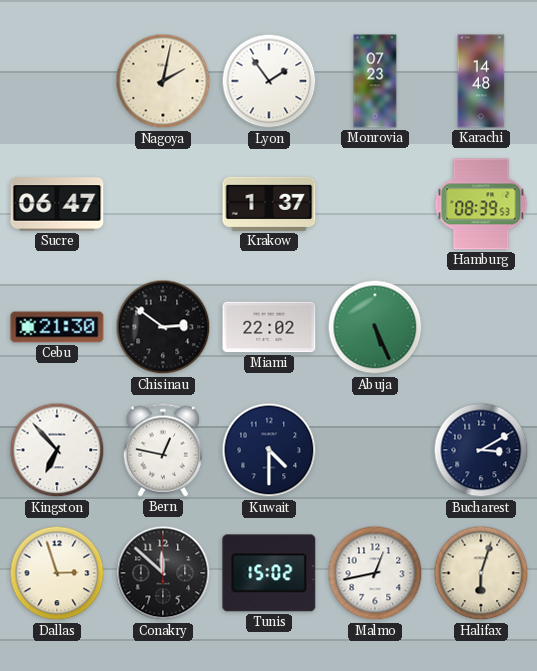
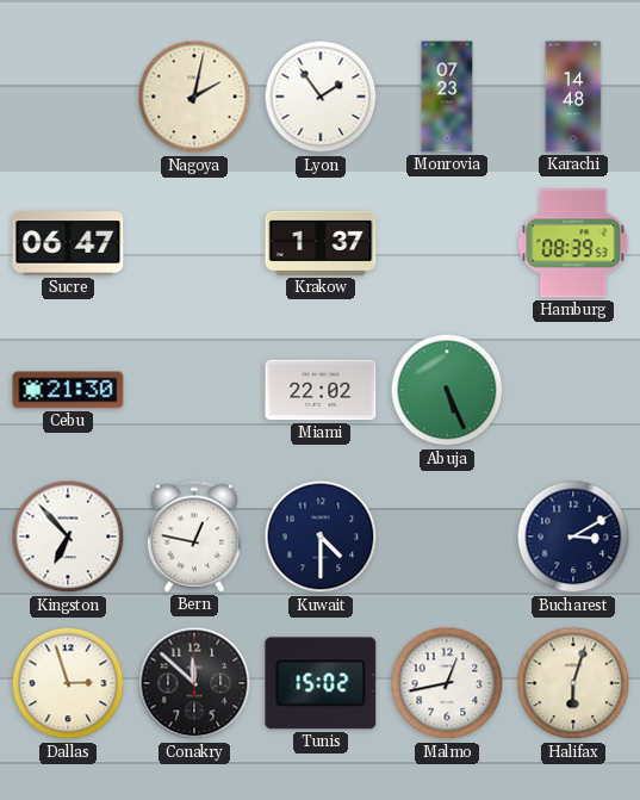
Chisinau: 2:51 -> none
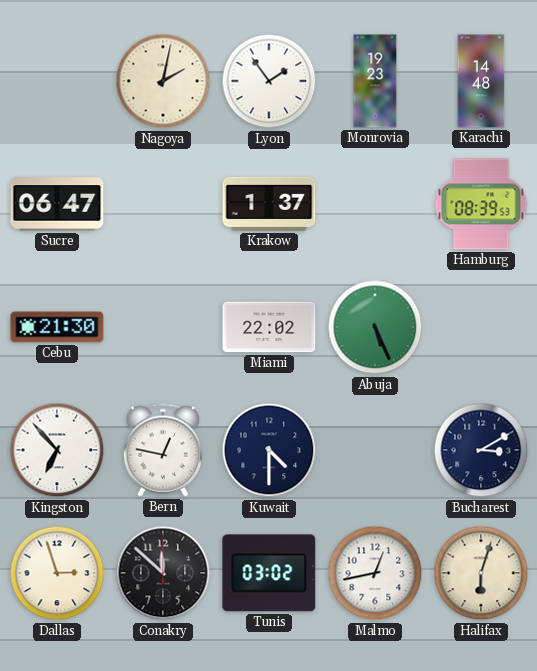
Monrovia: 07:23 -> 19:23
Tunis: 15:02 -> 03:02
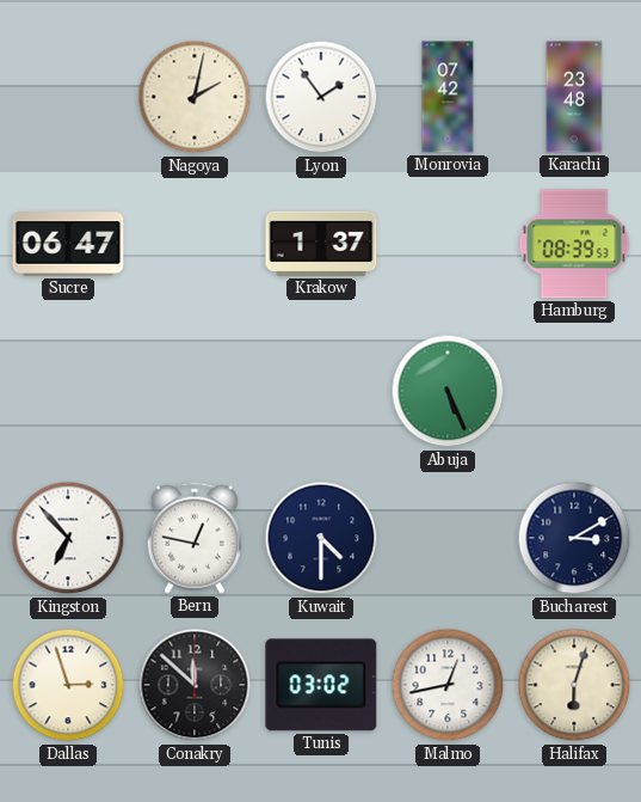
Monrovia: 19:23 -> 07:42
Karachi: 14:48 -> 23:48
Cebu: 21:30 -> none
Miami: 22:02 -> none
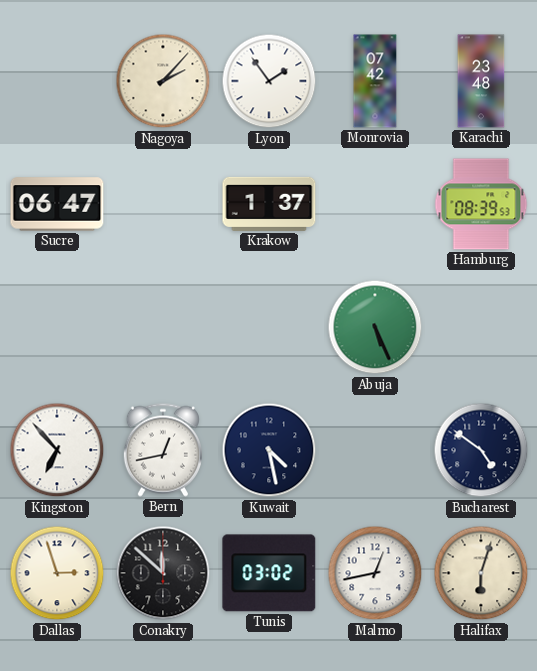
Nagoya: 2:02 -> 2:07
Bern: 12:47 -> 12:43
Kuwait: 4:30 -> 4:28
Bucharest: 3:10 -> 4:51
